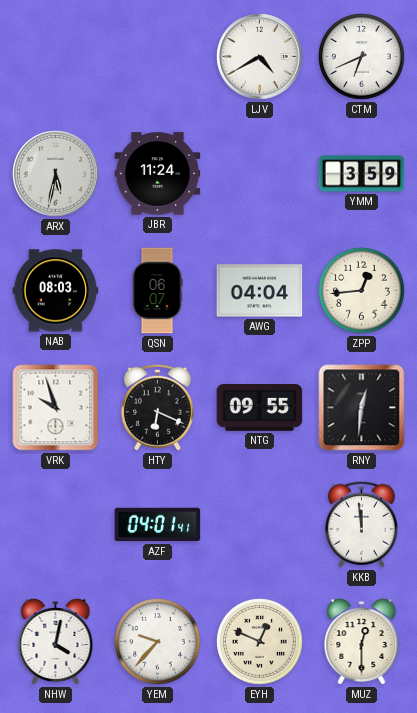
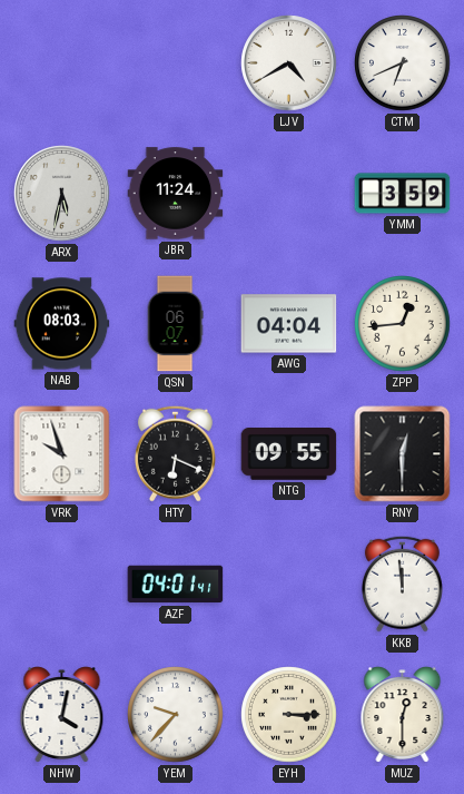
RNY: 12:31 -> 12:30
EYH: 12:49 -> 3:15
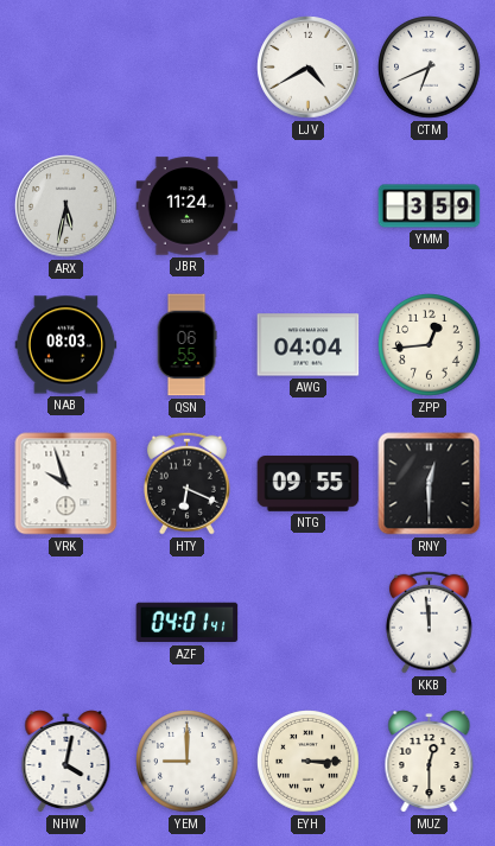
QSN: 06:07 -> 06:55
YEM: 9:37 -> 9:00
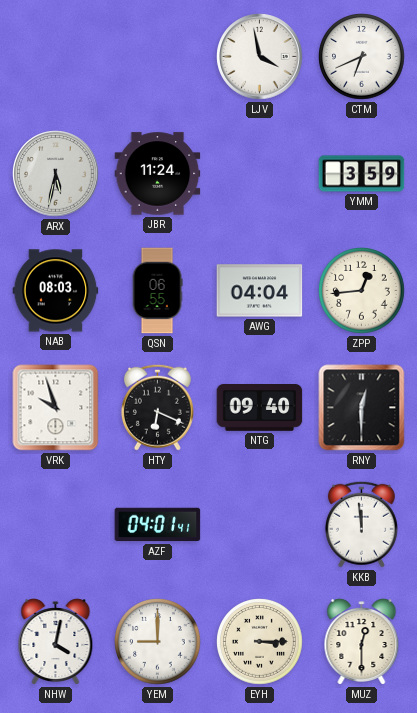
LJV: 4:40 -> 3:58
NTG: 09:55 -> 09:40
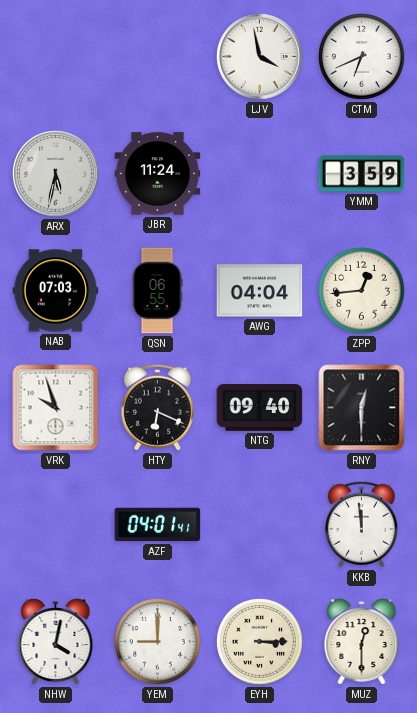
NAB: 08:03 -> 07:03
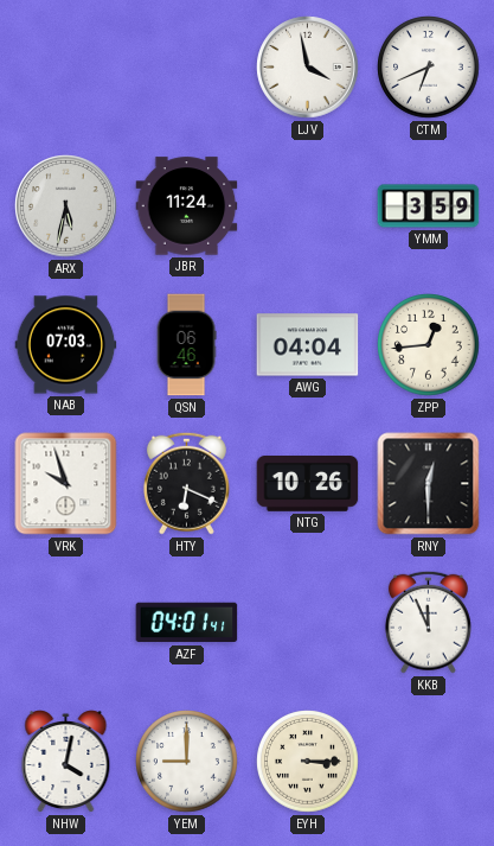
QSN: 06:55 -> 06:46
NTG: 09:40 -> 10:26
KKB: 11:59 -> 11:56
MUZ: 12:30 -> none
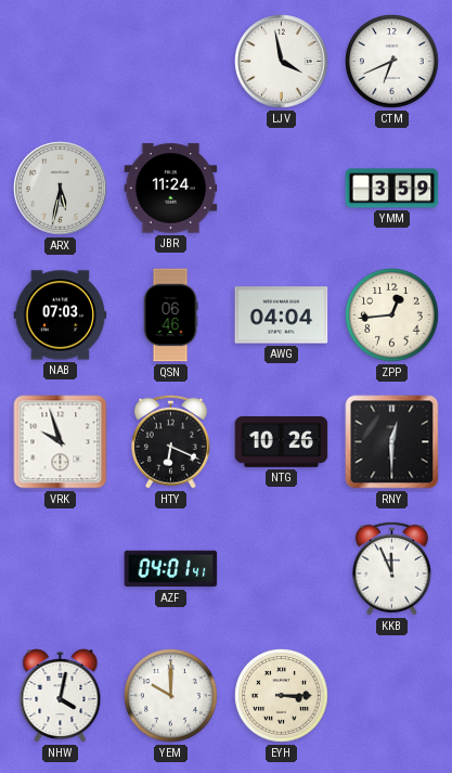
YEM: 9:00 -> 10:00
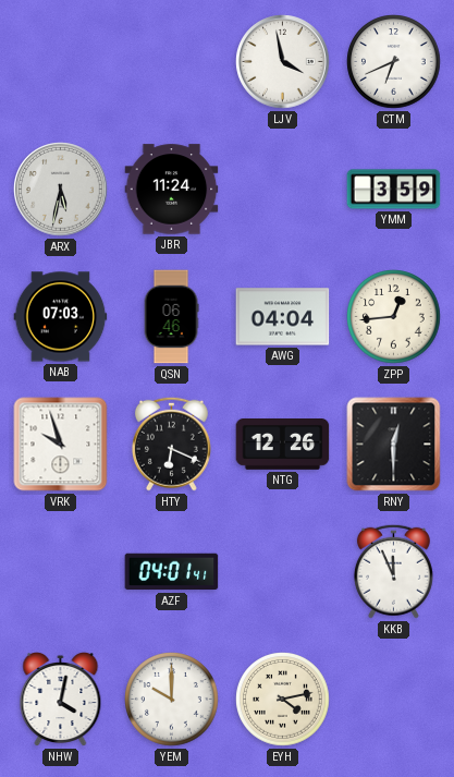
NTG: 10:26 -> 12:26
EYH: 3:15 -> 4:13
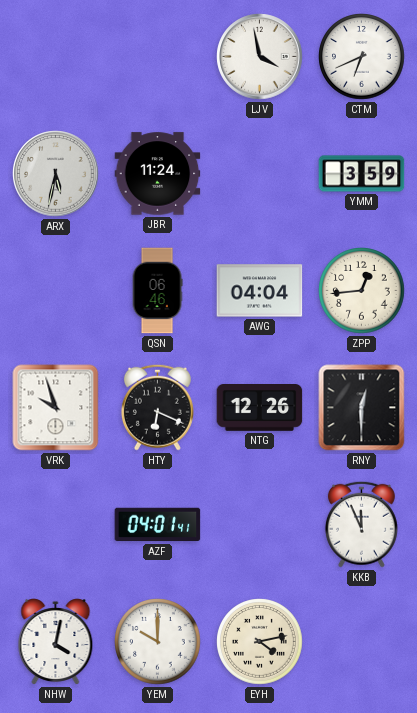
NAB: 07:03 -> none
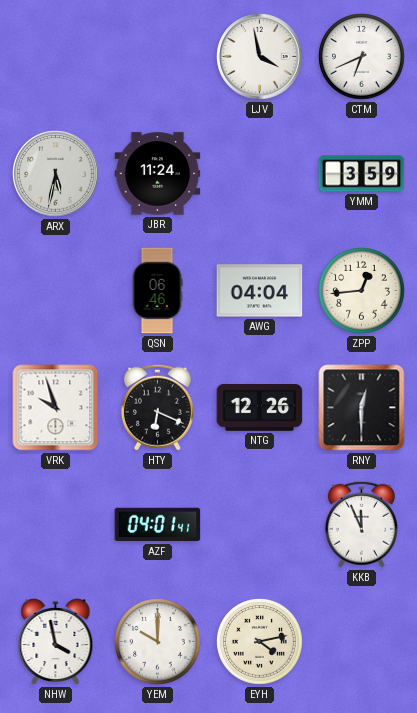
NHW: 4:02 -> 3:58
